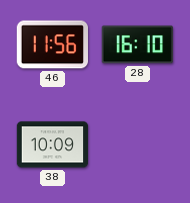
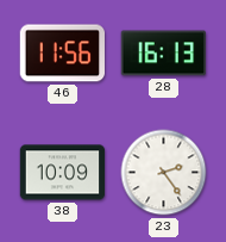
28: 16:10 -> 16:13
23: none -> 2:24
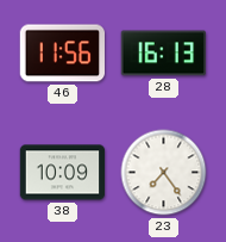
23: 2:24 -> 7:24
